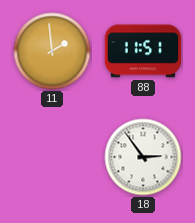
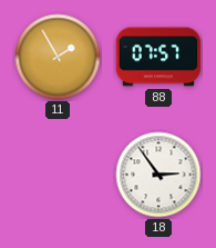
11: 1:59 -> 1:55
88: 11:51 -> 07:57
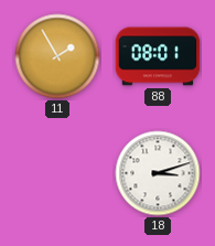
88: 07:57 -> 08:01
18: 2:54 -> 3:12
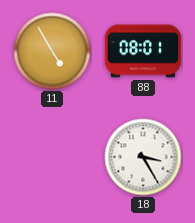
11: 1:55 -> 4:55
18: 3:12 -> 3:25
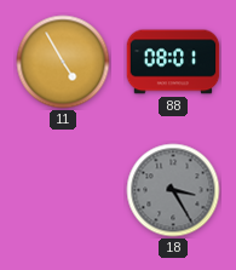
18 dial: white -> grey
